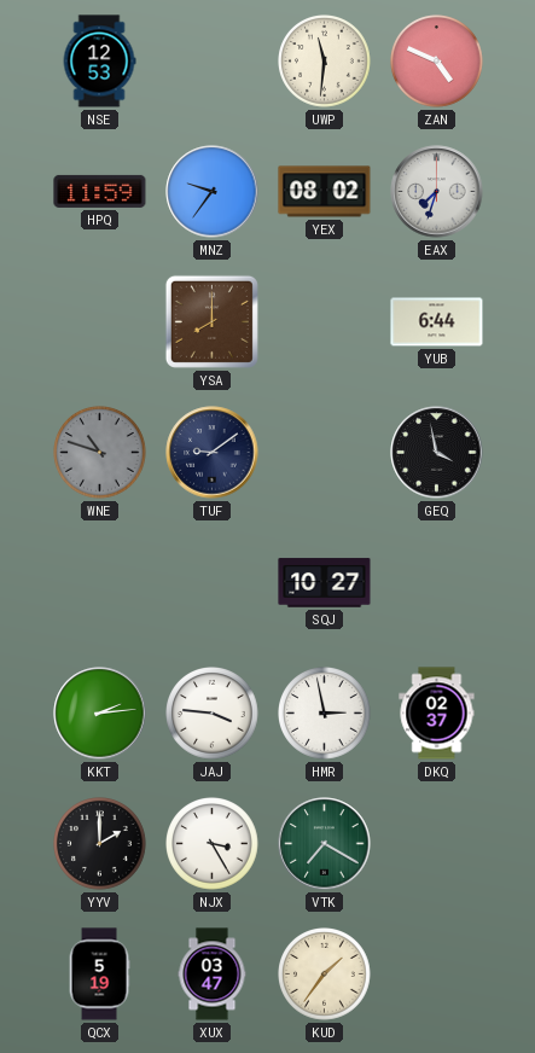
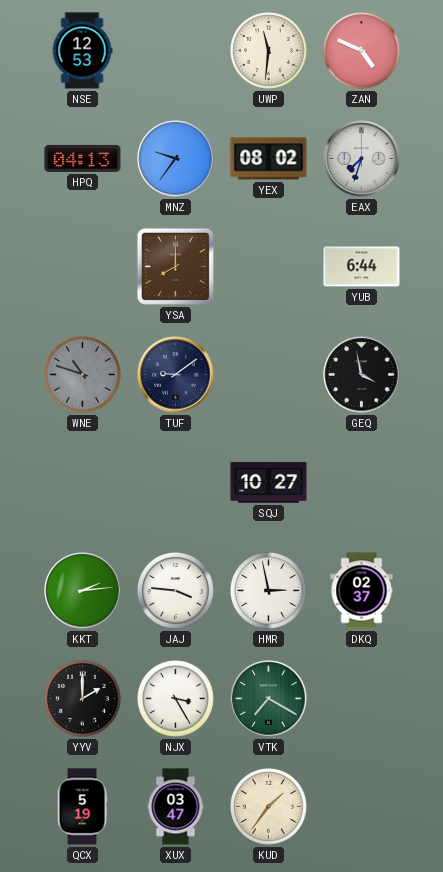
HPQ: 11:59 -> 04:13
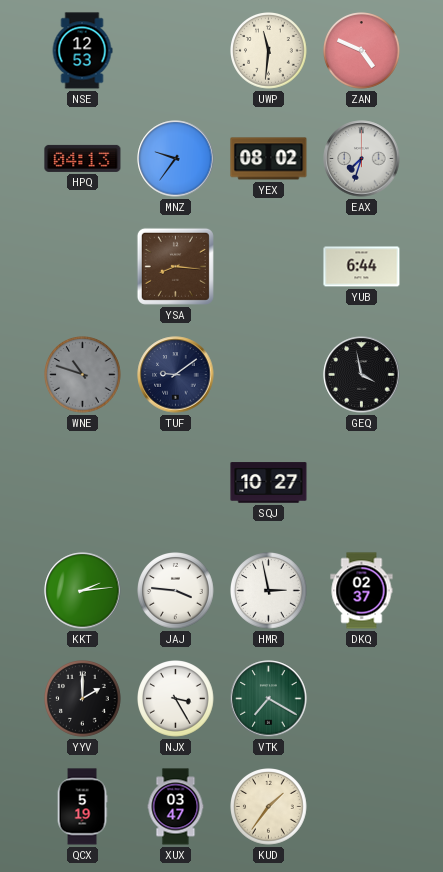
YSA: 8:00 -> 8:16
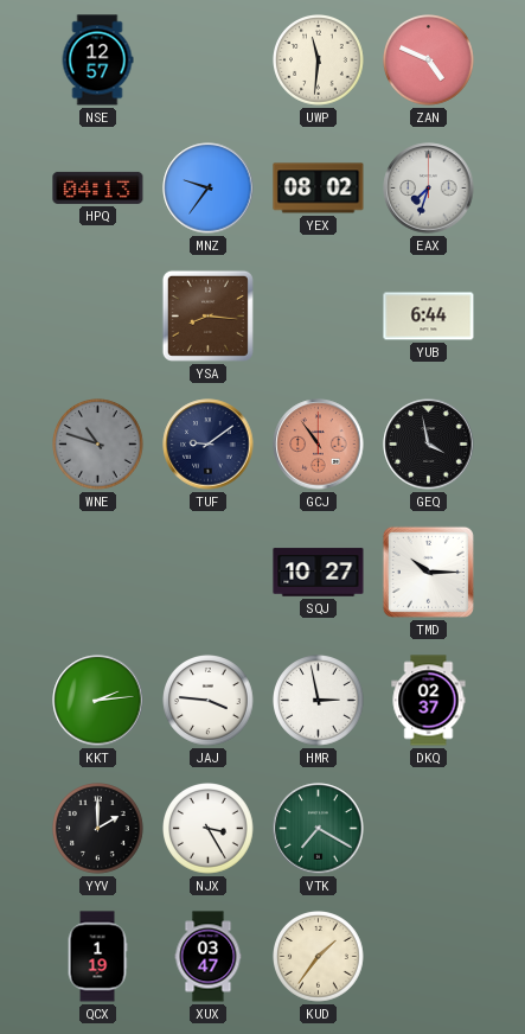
NSE: 12:53 -> 12:57
GCJ: none -> 10:54
TMD: none -> 10:15
QCX: 5:19 -> 1:19
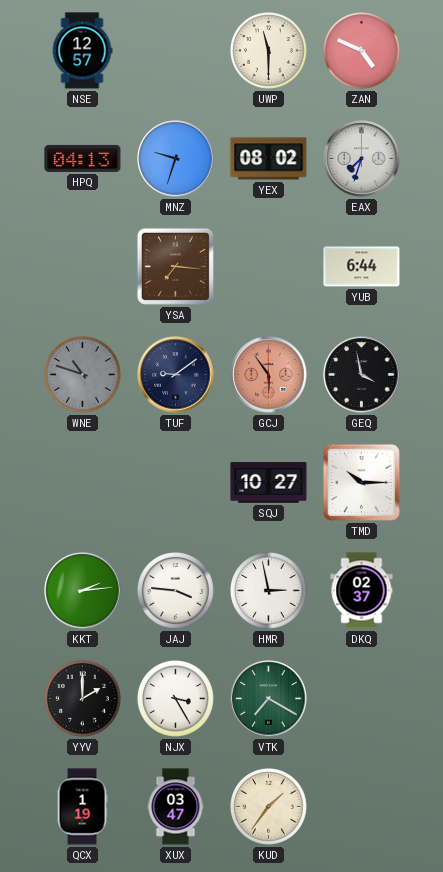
UWP: 11:31 -> 11:30
MNZ: 9:36 -> 9:33
YSA: 8:16 -> 7:16
GCJ: 10:54 -> 5:54
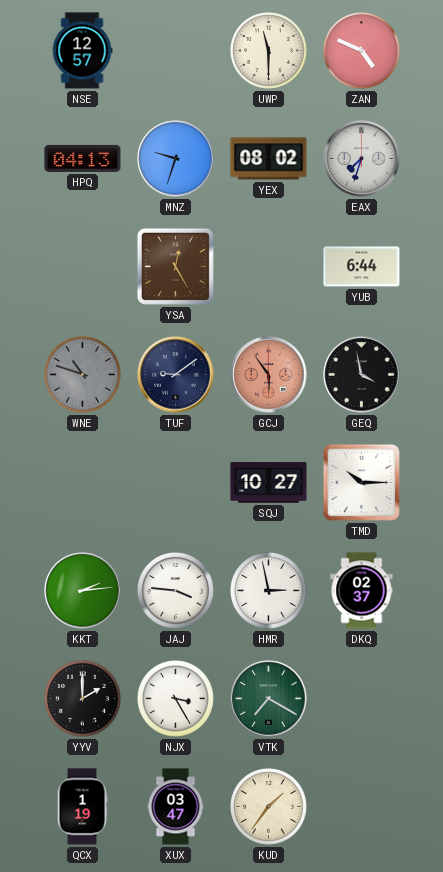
YSA: 7:16 -> 12:25
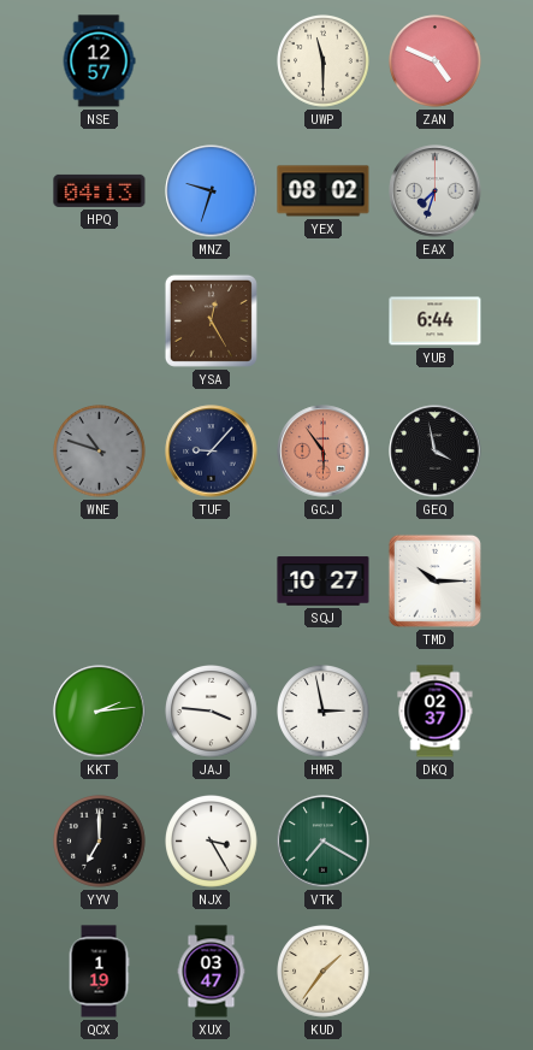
TUF: 9:09 -> 9:07
YYV: 2:00 -> 7:00
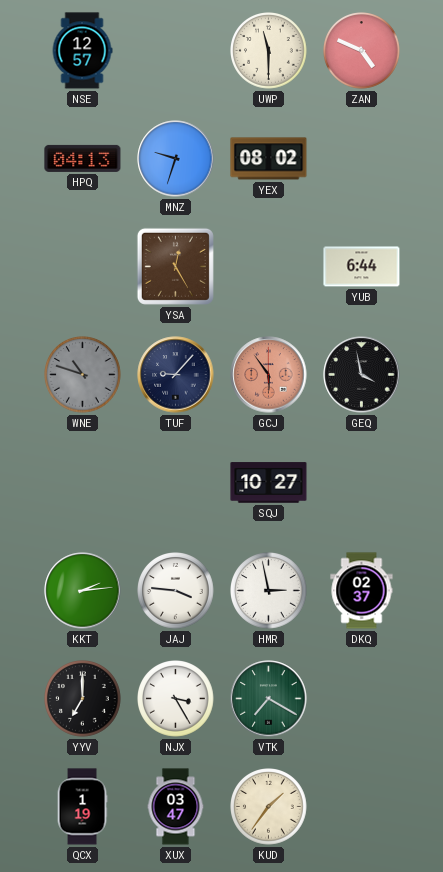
EAX: 7:33 -> none
TMD: 10:15 -> none
